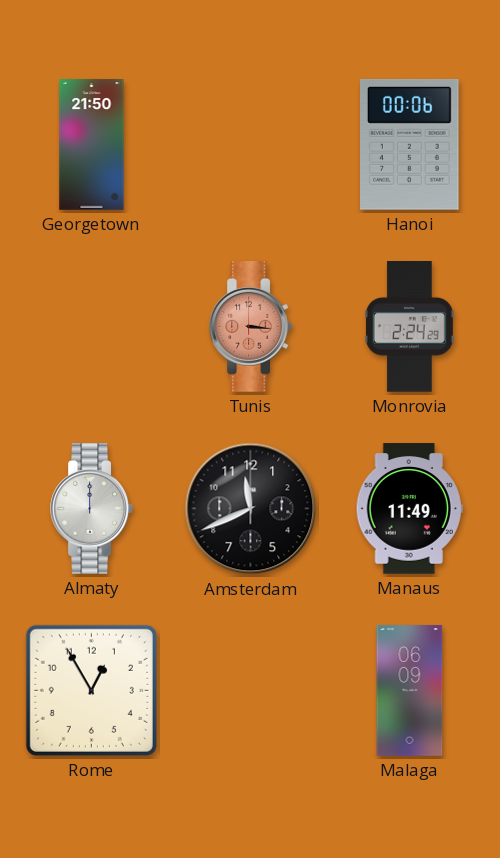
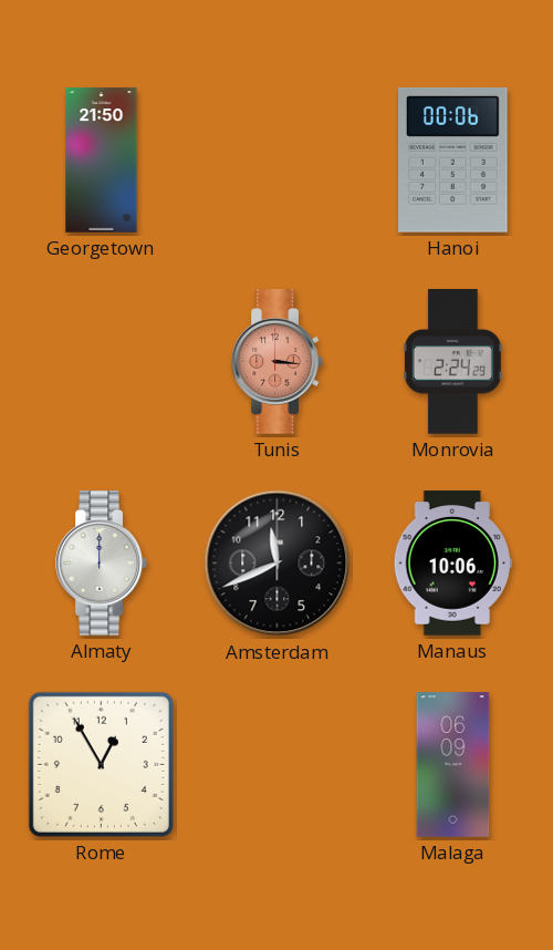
Manaus: 11:49 -> 10:06
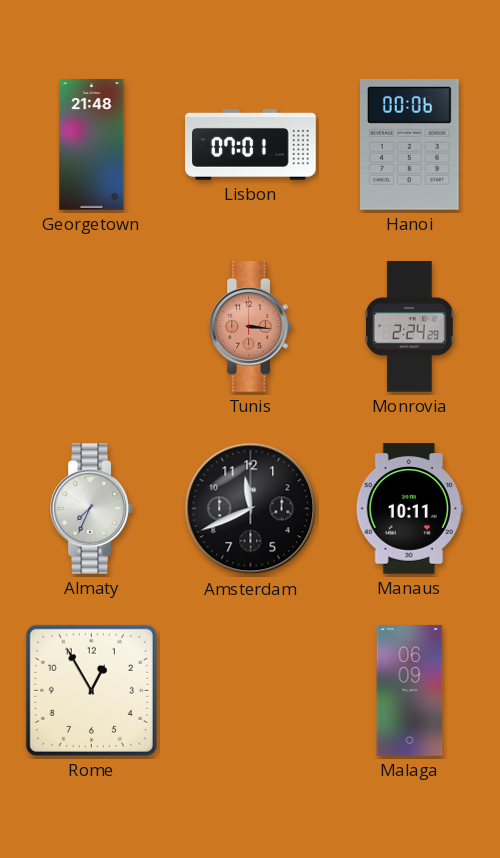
Georgetown: 21:50 -> 21:48
Lisbon: none -> 07:01
Almaty: 12:00 -> 7:34
Manaus: 10:06 -> 10:11
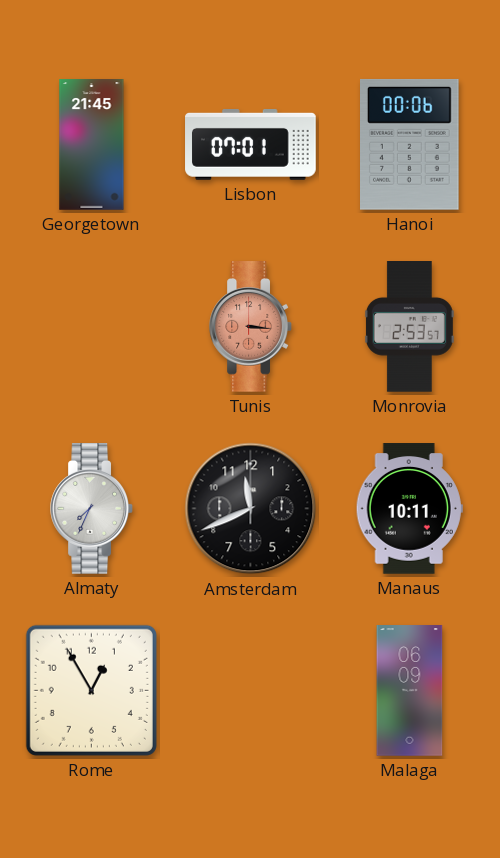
Georgetown: 21:48 -> 21:45
Monrovia: 2:24 -> 2:53
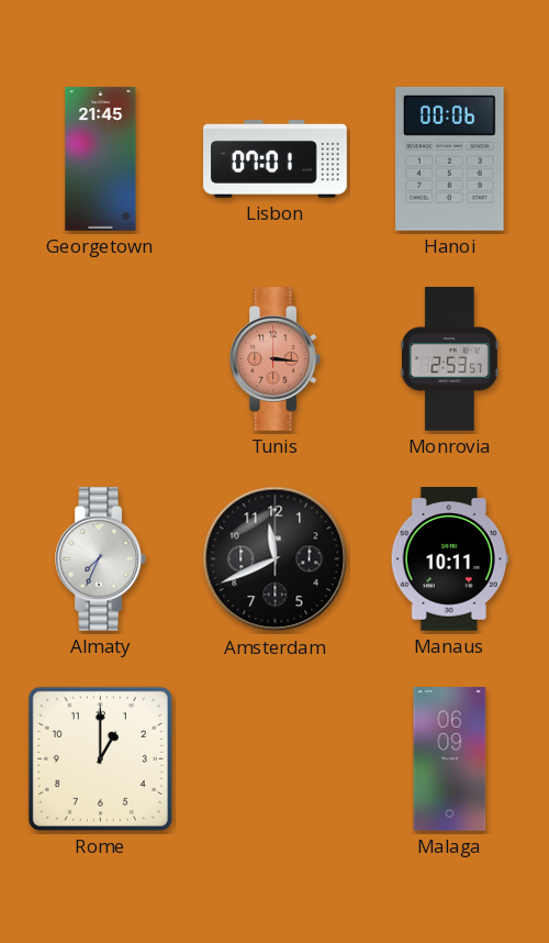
Rome: 12:55 -> 1:00
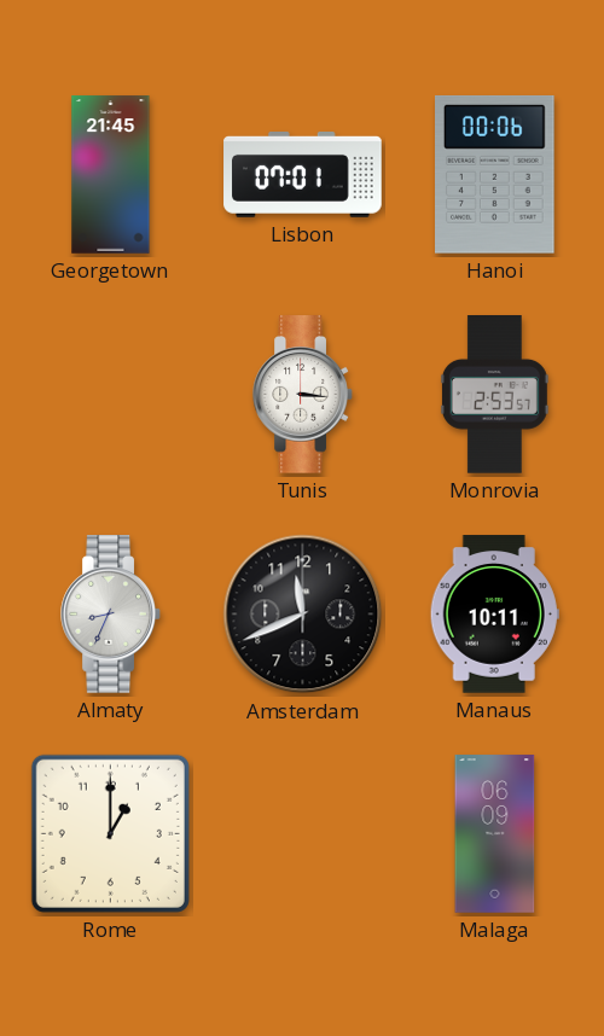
Tunis dial: salmon -> white
Almaty: 7:34 -> 8:34
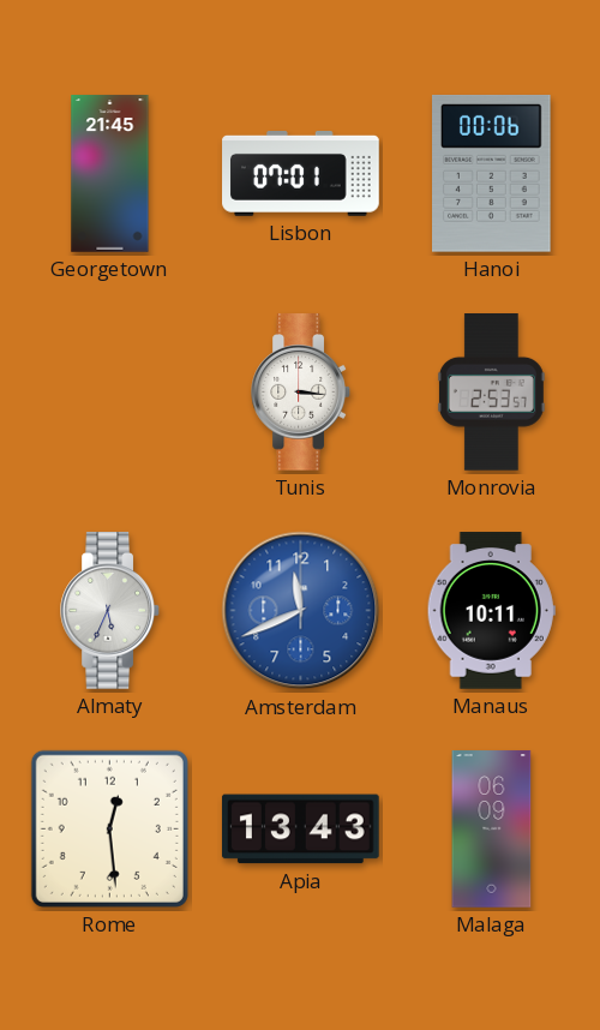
Almaty: 8:34 -> 5:34
Amsterdam dial: black -> blue
Rome: 1:00 -> 12:29
Apia: none -> 13:43
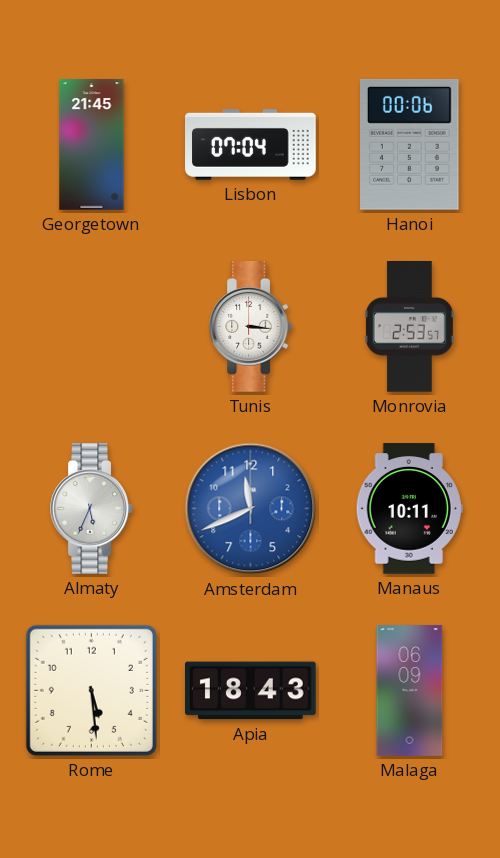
Lisbon: 07:01 -> 07:04
Rome: 12:29 -> 5:29
Apia: 13:43 -> 18:43
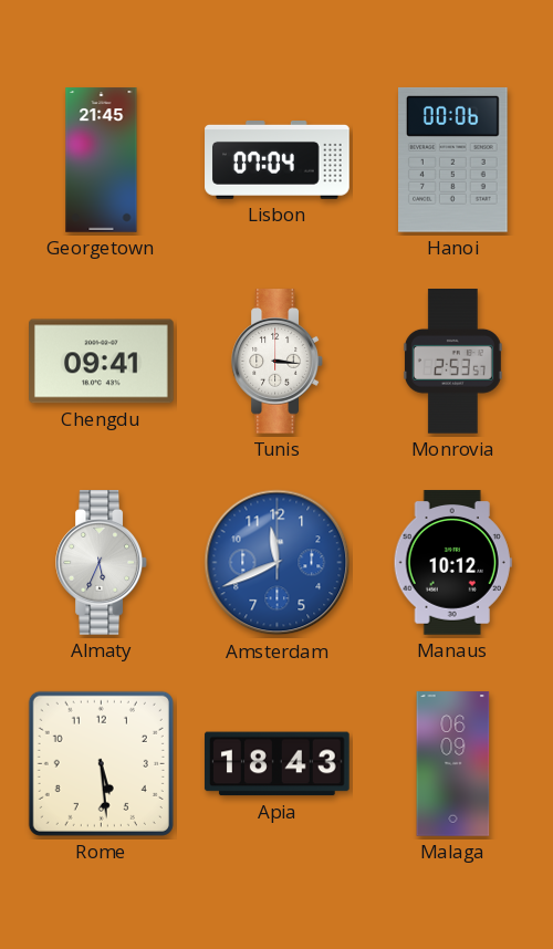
Chengdu: none -> 09:41
Manaus: 10:11 -> 10:12
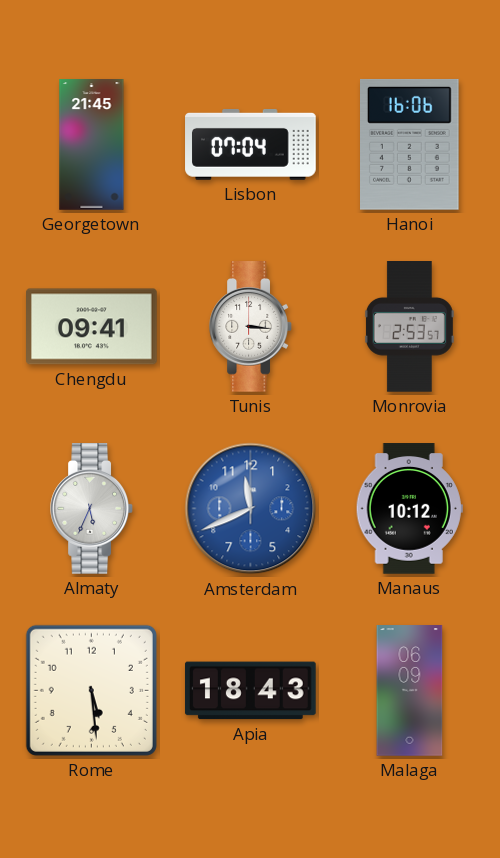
Hanoi: 00:06 -> 16:06
